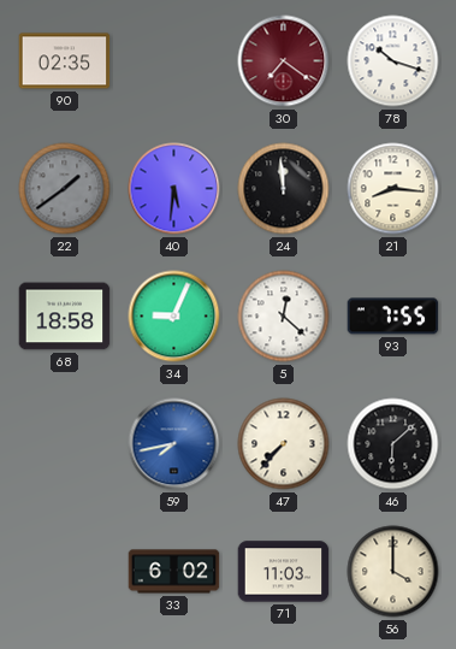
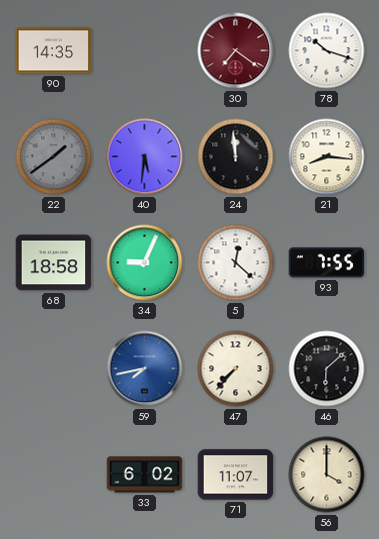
90: 02:35 -> 14:35
71: 11:03 -> 11:07
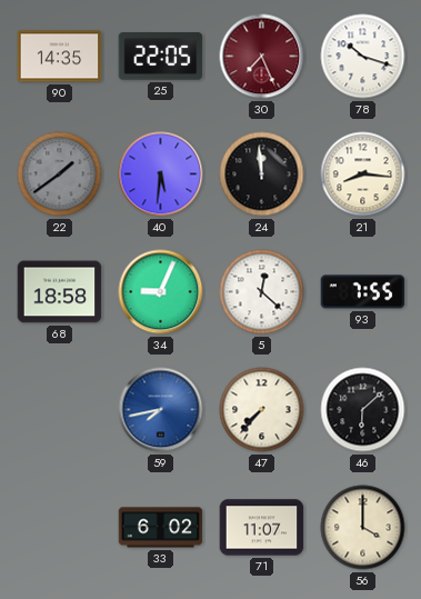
25: none -> 22:05
30: 7:21 -> 7:26
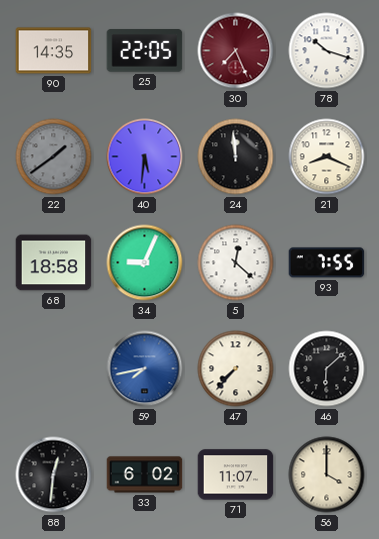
21: 8:16 -> 8:19
88: none -> 12:31
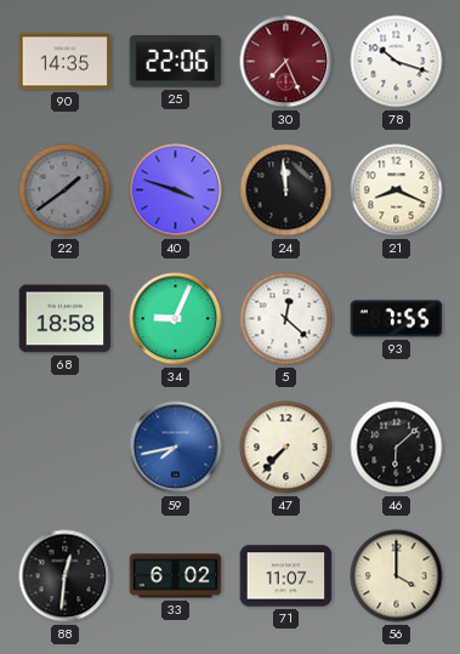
25: 22:05 -> 22:06
40: 5:31 -> 3:48
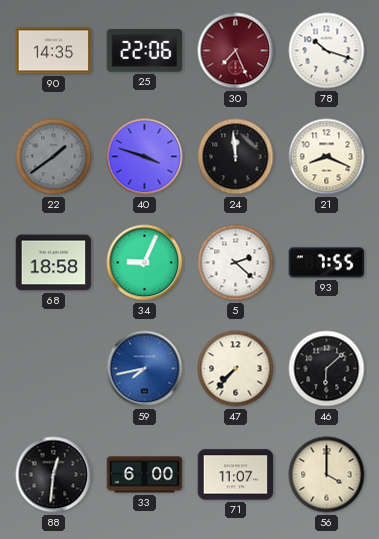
5: 12:22 -> 2:22
33: 6:02 -> 6:00
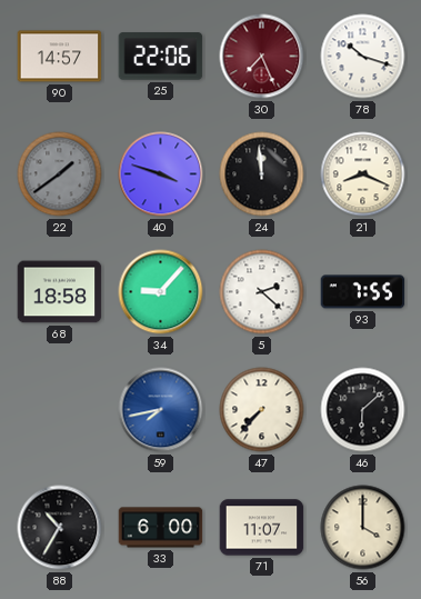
90: 14:35 -> 14:57
34: 9:04 -> 9:07
88: 12:31 -> 10:35
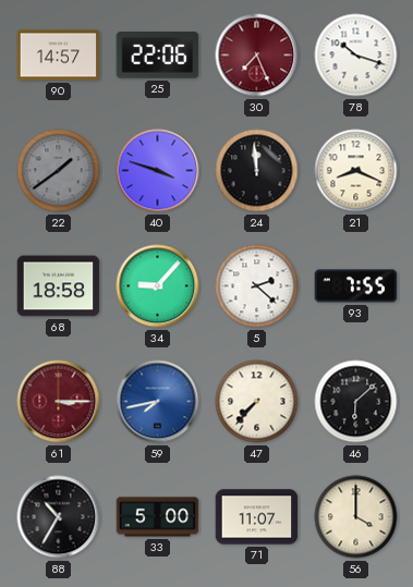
61: none -> 3:15
33: 6:00 -> 5:00
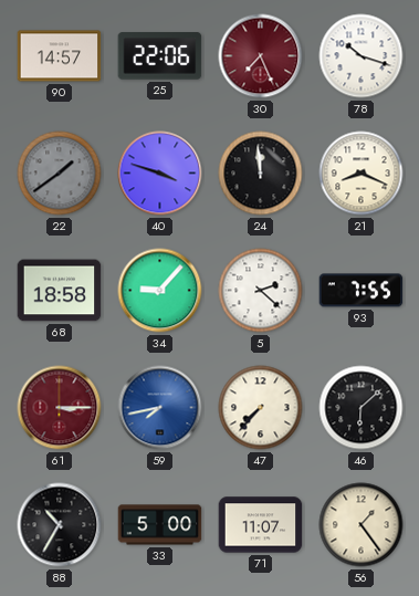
56: 4:00 -> 1:24
